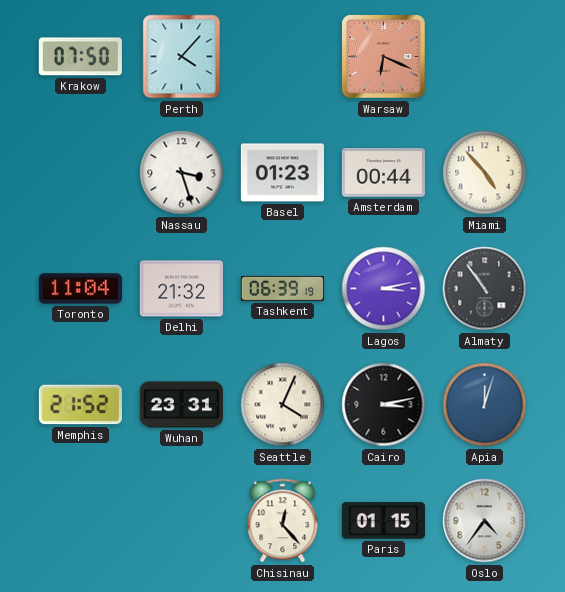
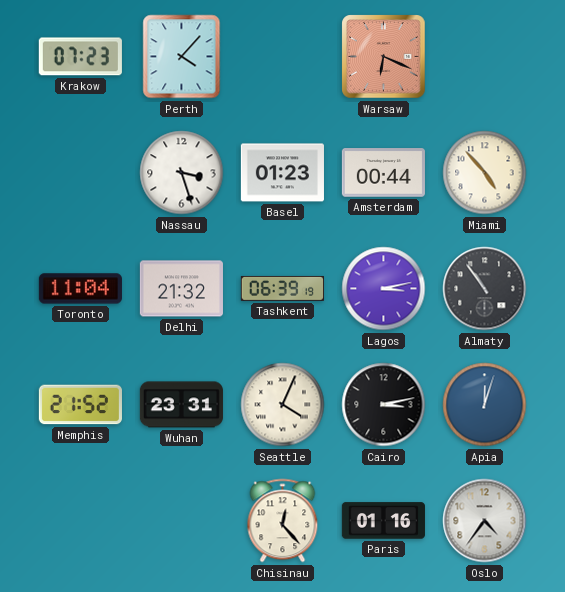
Krakow: 07:50 -> 07:23
Paris: 01:15 -> 01:16
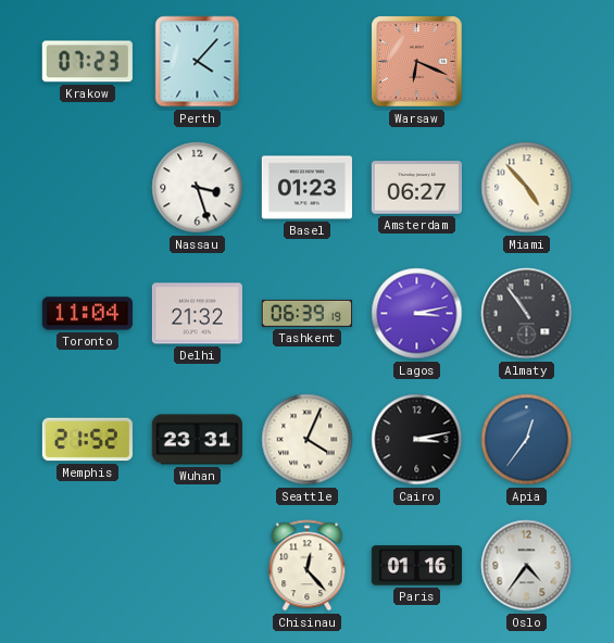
Amsterdam: 00:44 -> 06:27
Apia: 12:03 -> 12:36
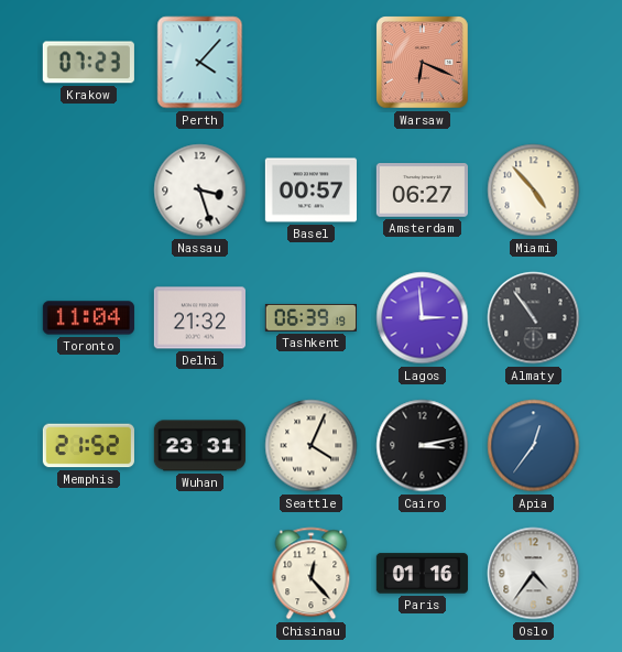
Basel: 01:23 -> 00:57
Lagos: 3:13 -> 2:59
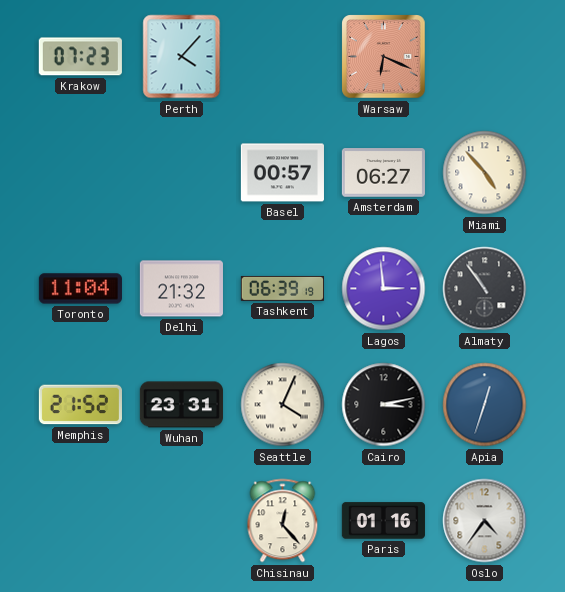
Nassau: 3:27 -> none
Apia: 12:36 -> 12:33
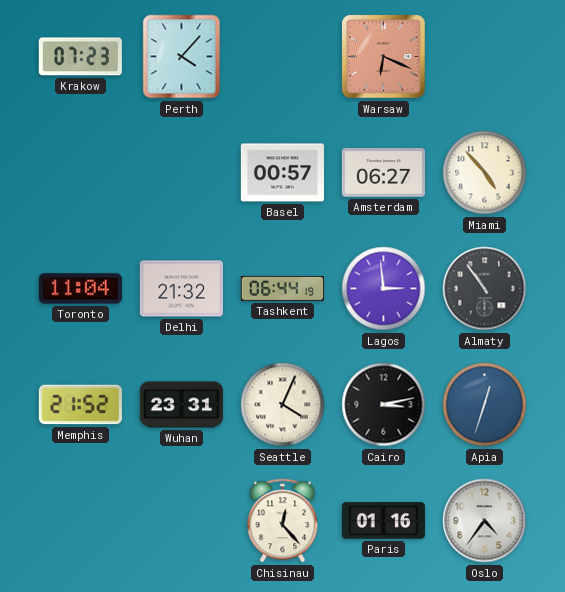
Tashkent: 06:39 -> 06:44
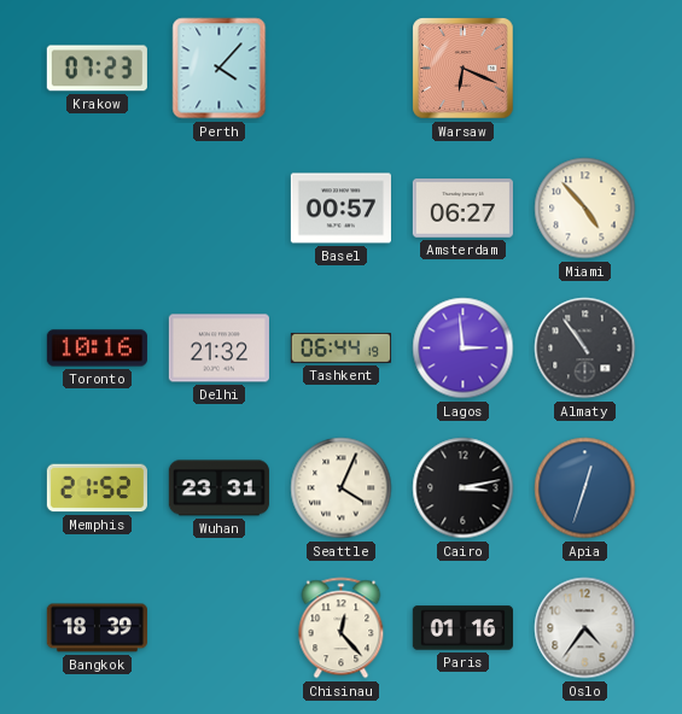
Toronto: 11:04 -> 10:16
Bangkok: none -> 18:39
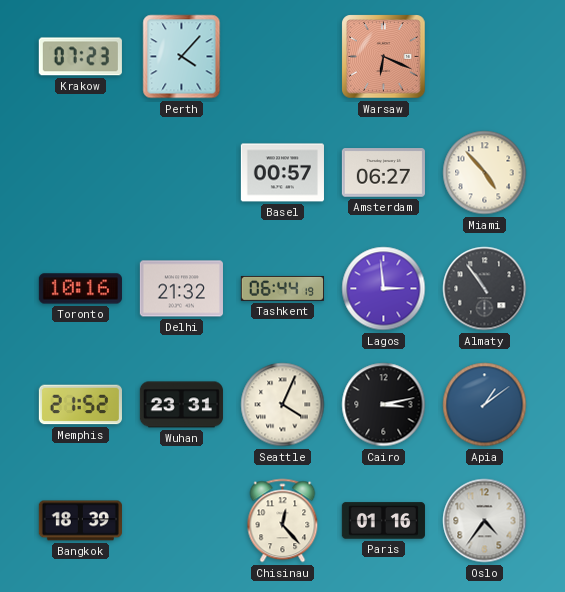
Apia: 12:33 -> 1:09
